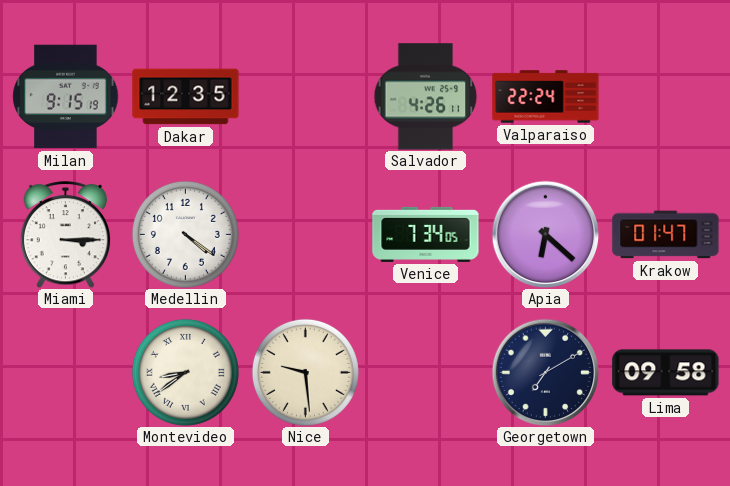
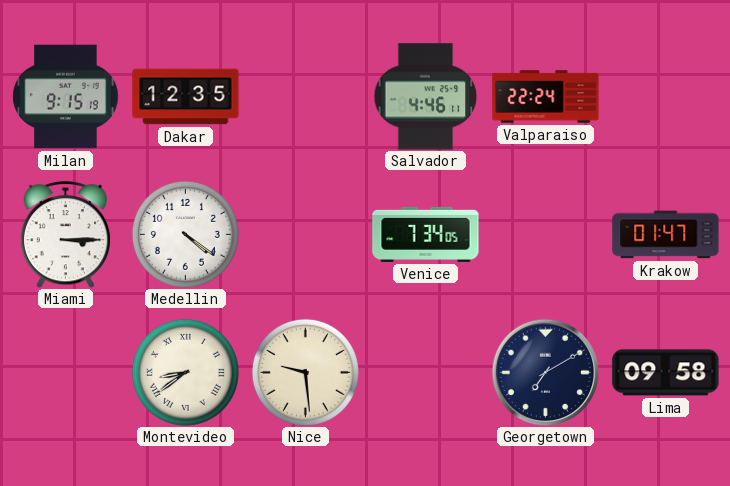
Salvador: 4:26 -> 4:46
Apia: 6:22 -> none
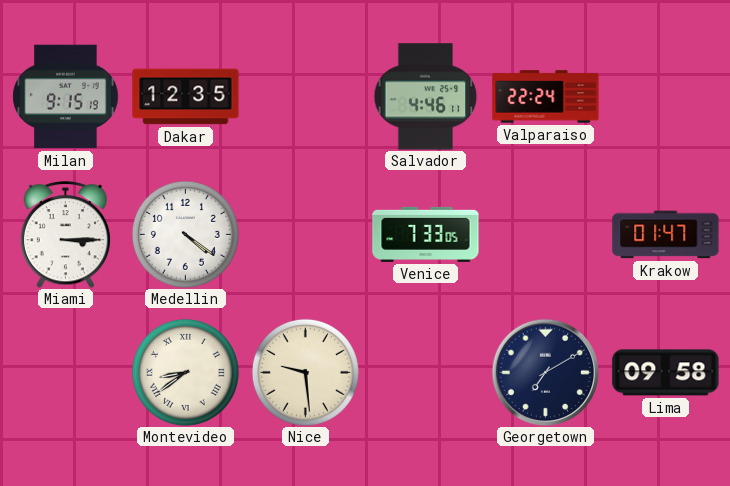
Venice: 7:34 -> 7:33
